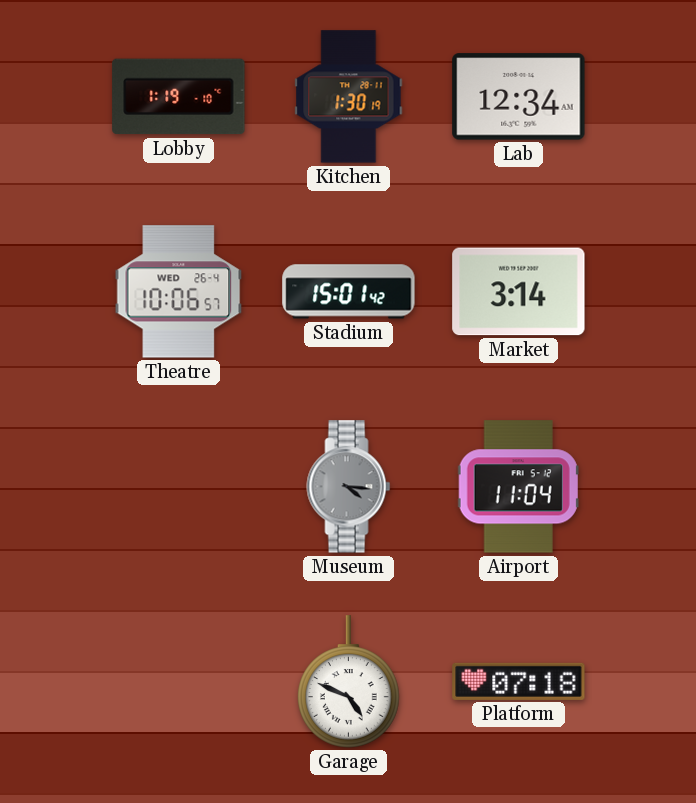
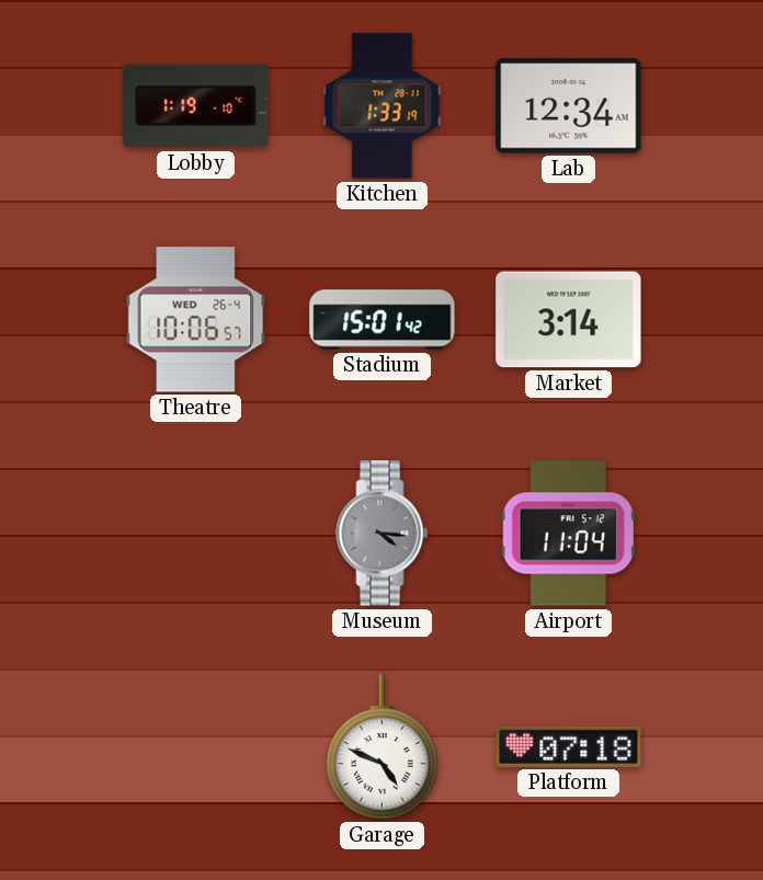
Kitchen: 1:30 -> 1:33
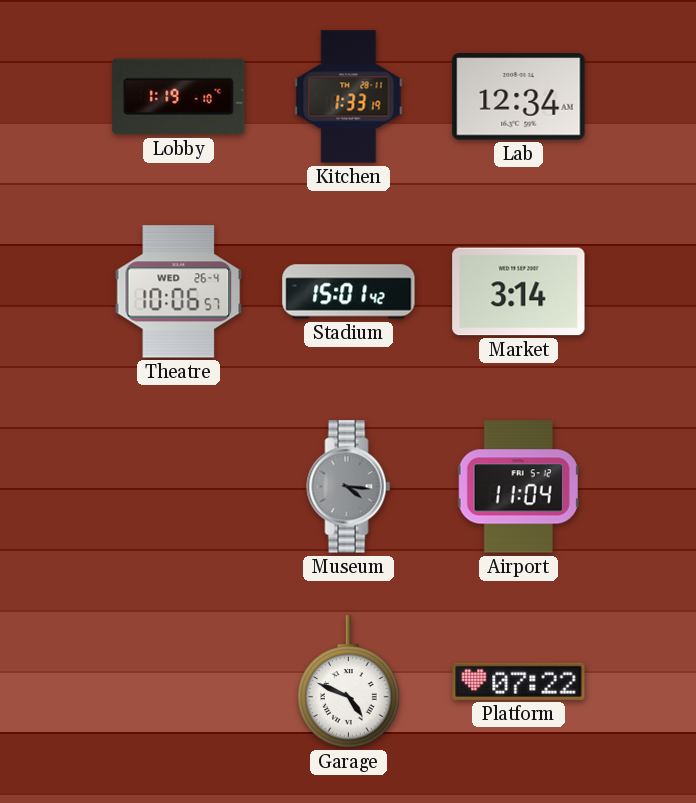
Platform: 07:18 -> 07:22
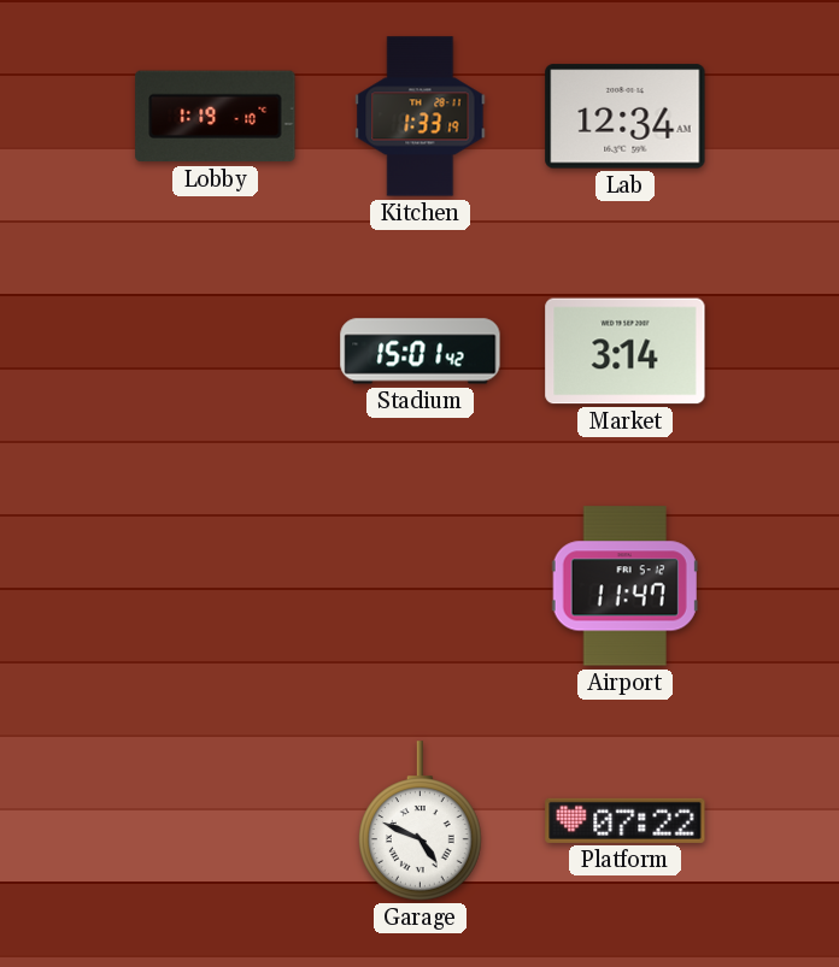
Theatre: 10:06 -> none
Museum: 4:16 -> none
Airport: 11:04 -> 11:47
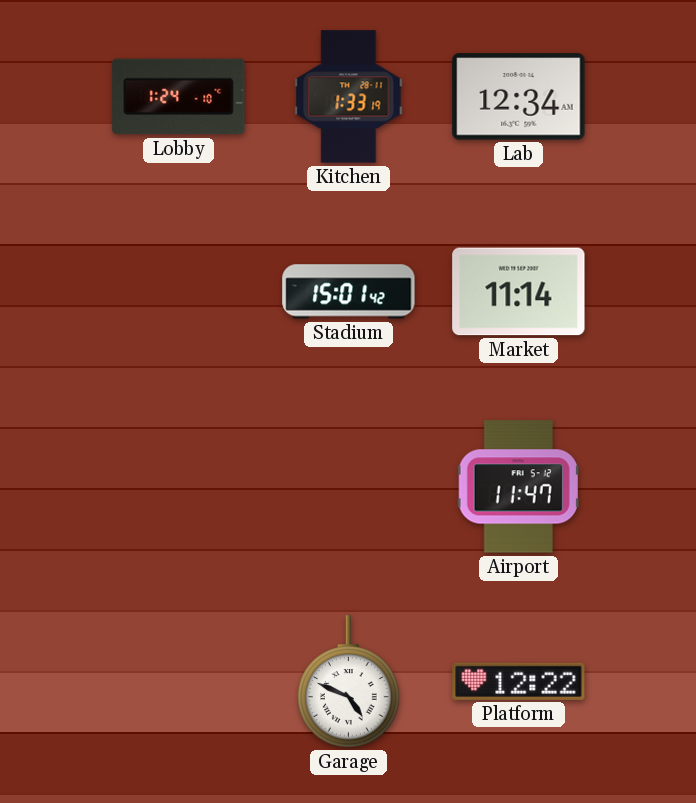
Lobby: 1:19 -> 1:24
Market: 3:14 -> 11:14
Platform: 07:22 -> 12:22
